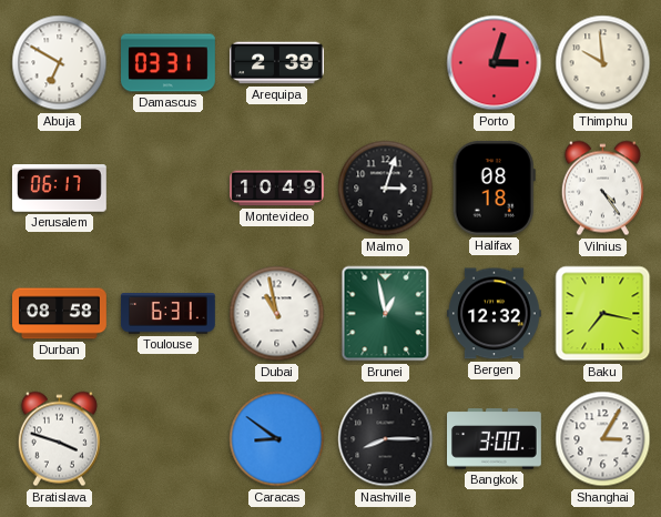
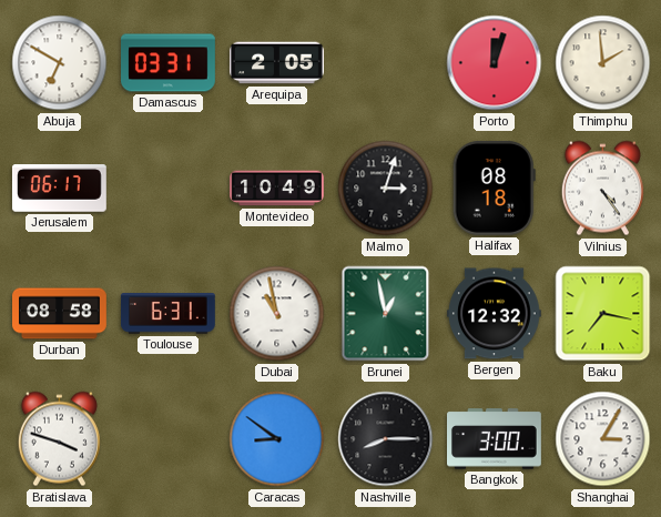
Arequipa: 2:39 -> 2:05
Porto: 3:03 -> 12:03
Thimphu: 9:59 -> 1:59
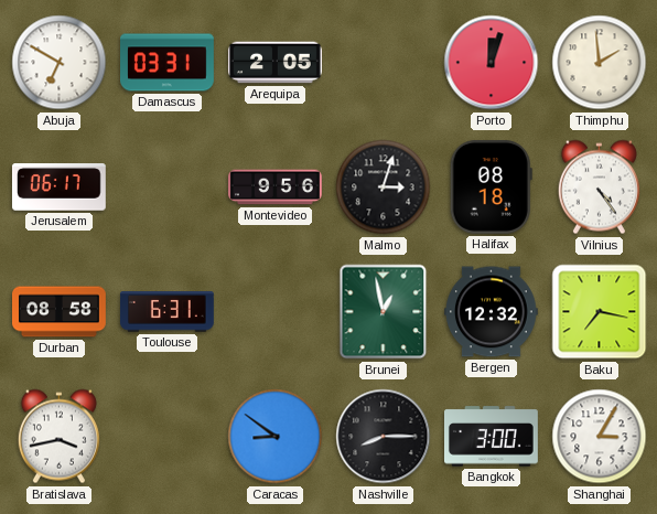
Montevideo: 10:49 -> 9:56
Dubai: 10:58 -> none
Bratislava: 3:48 -> 3:43
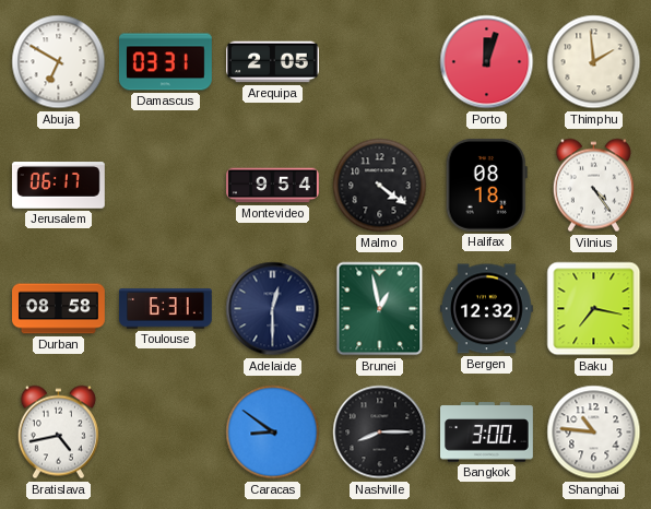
Montevideo: 9:56 -> 9:54
Malmo: 3:03 -> 4:21
Adelaide: none -> 12:30
Bratislava: 3:43 -> 4:43
Shanghai: 3:05 -> 10:46
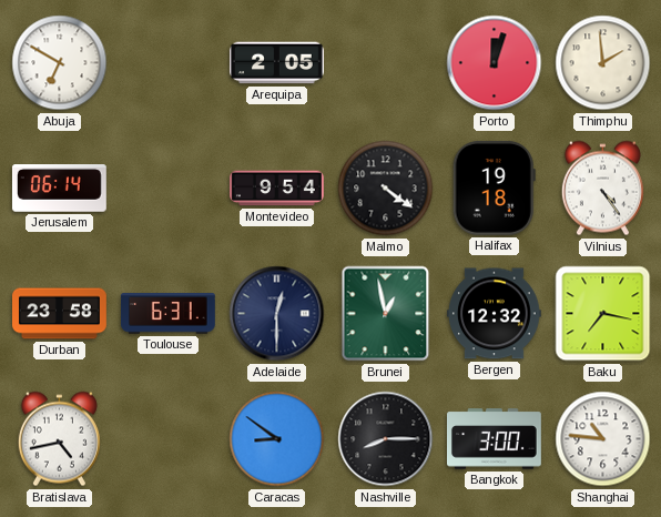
Damascus: 03:31 -> none
Jerusalem: 06:17 -> 06:14
Halifax: 08:18 -> 19:18
Durban: 08:58 -> 23:58
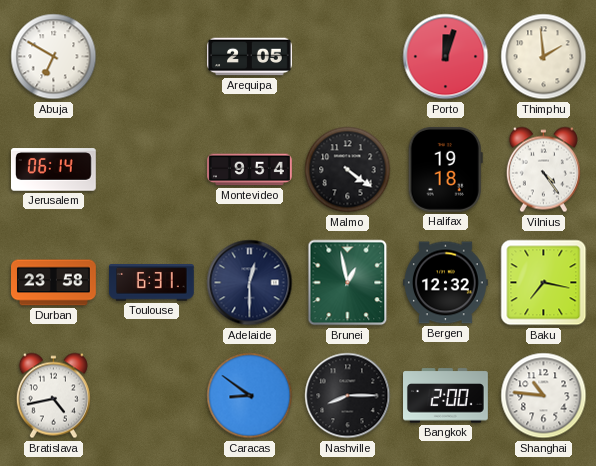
Bangkok: 3:00 -> 2:00
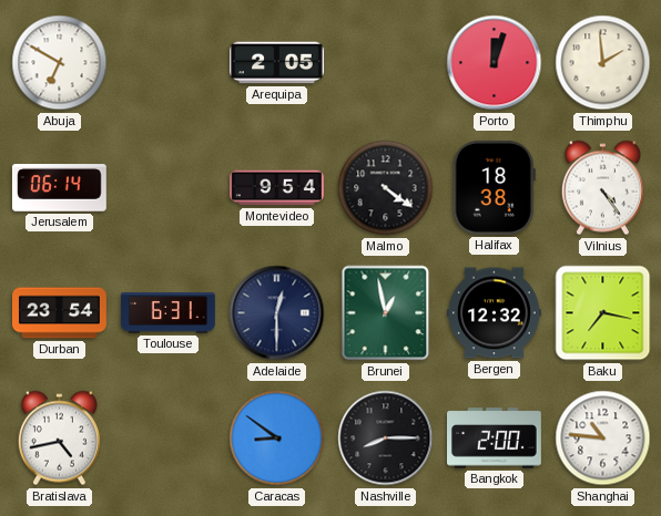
Halifax: 19:18 -> 18:38
Durban: 23:58 -> 23:54
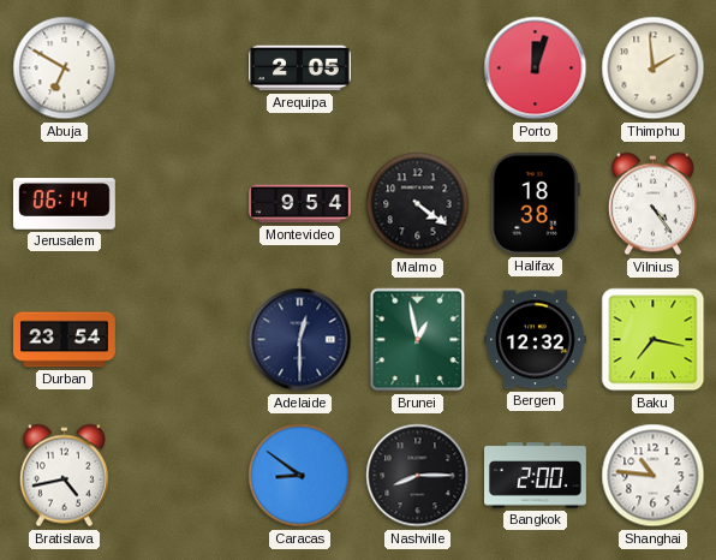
Toulouse: 6:31 -> none
